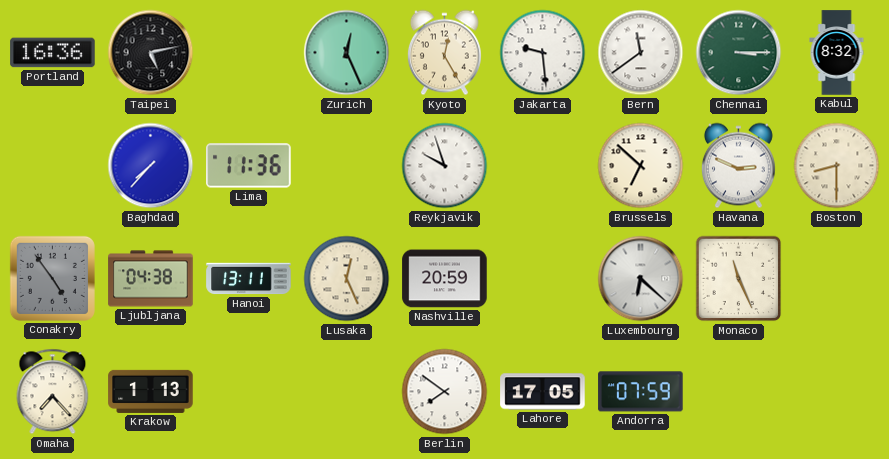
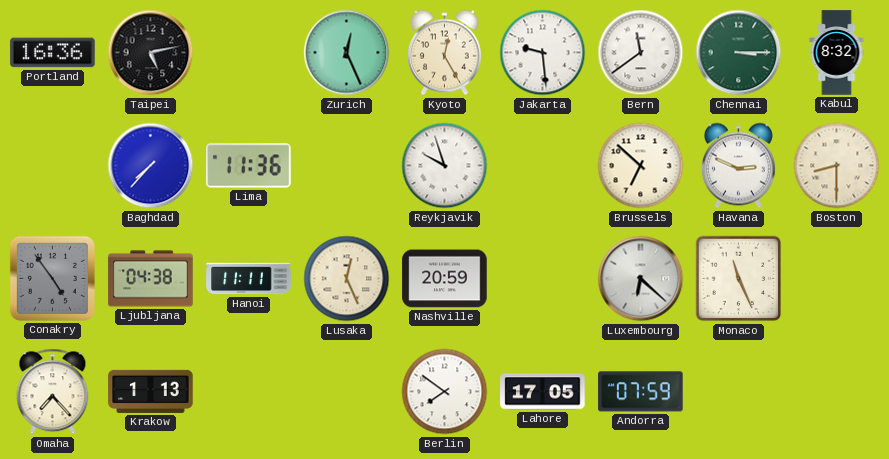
Hanoi: 13:11 -> 11:11
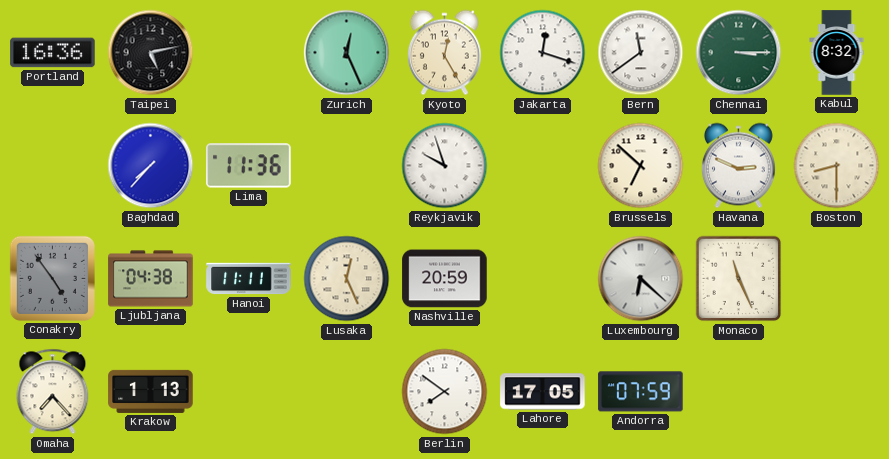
Jakarta: 9:29 -> 12:18
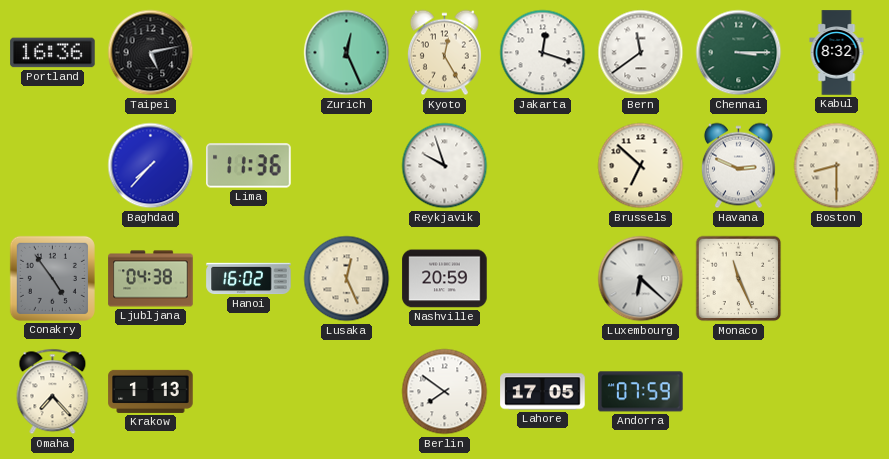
Hanoi: 11:11 -> 16:02
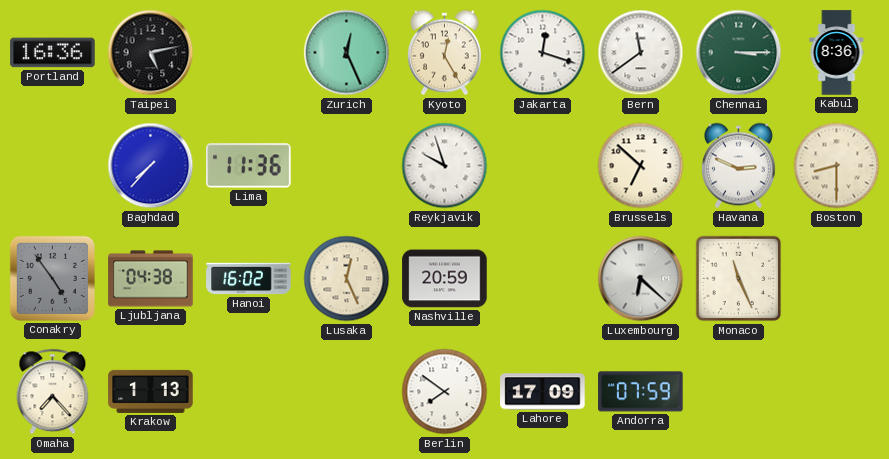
Kabul: 8:32 -> 8:36
Lahore: 17:05 -> 17:09
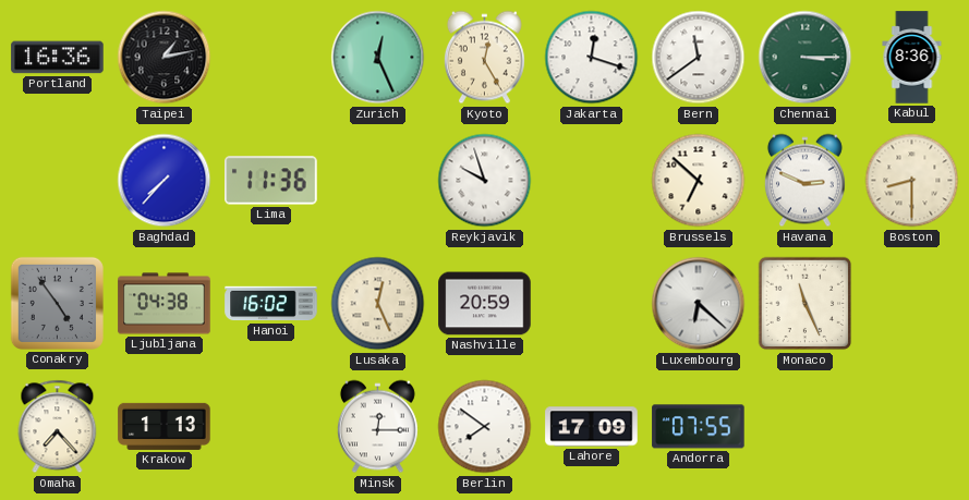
Taipei: 5:13 -> 1:13
Minsk: none -> 12:15
Andorra: 07:59 -> 07:55
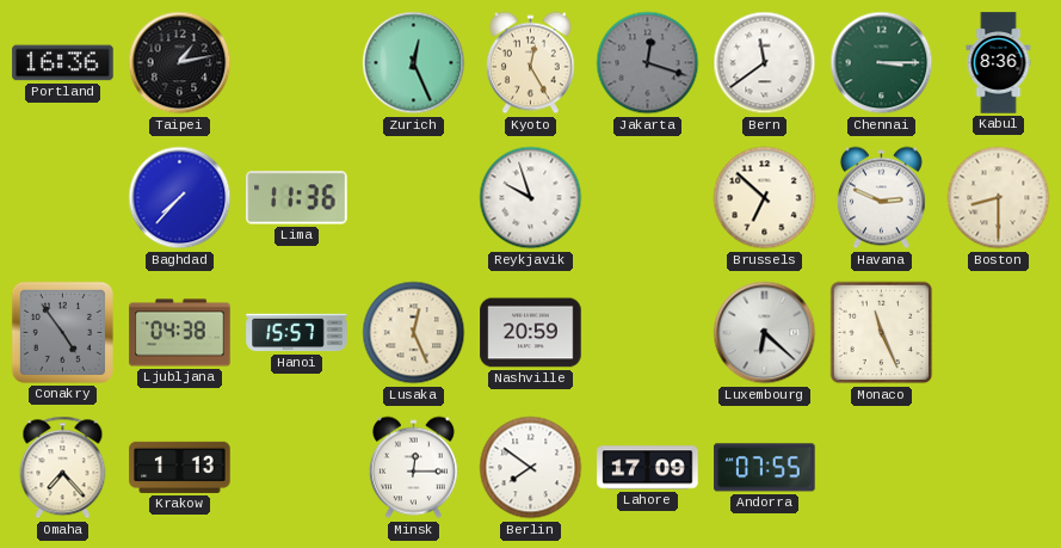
Jakarta dial: white -> grey
Hanoi: 16:02 -> 15:57
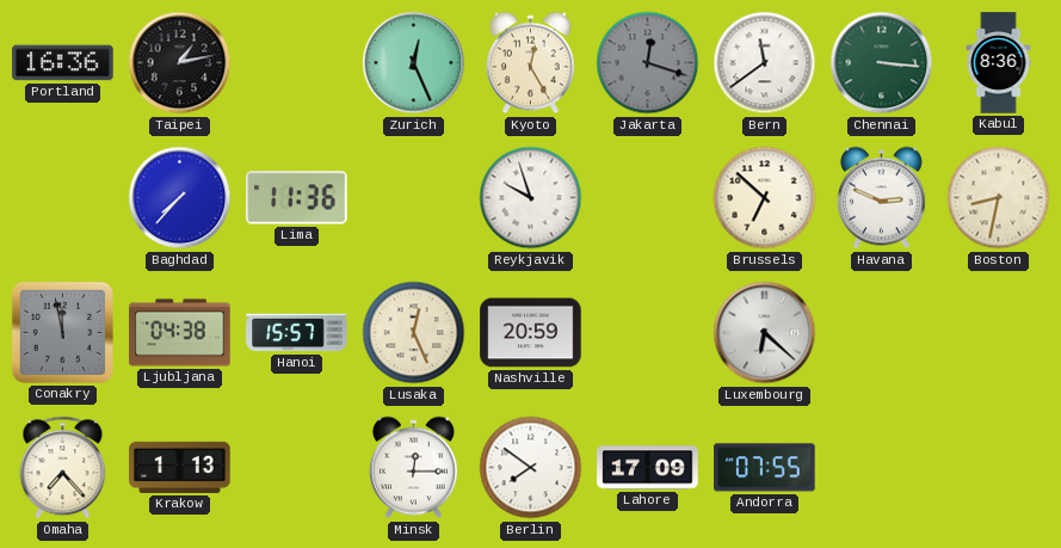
Chennai: 3:15 -> 3:16
Boston: 8:30 -> 8:32
Conakry: 4:54 -> 11:58
Monaco: 11:26 -> none
